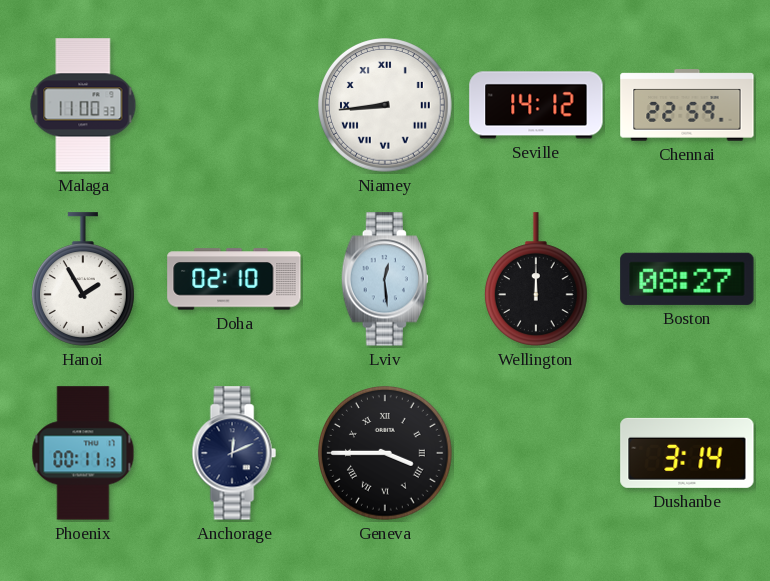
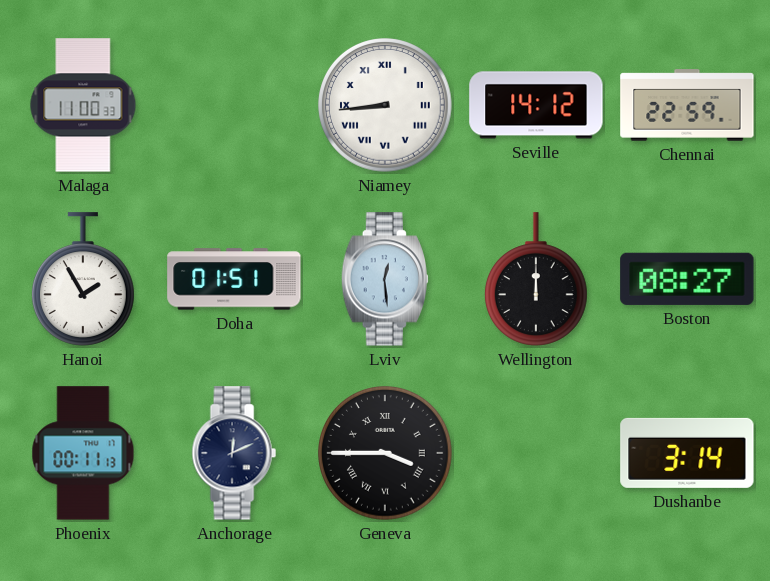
Doha: 02:10 -> 01:51
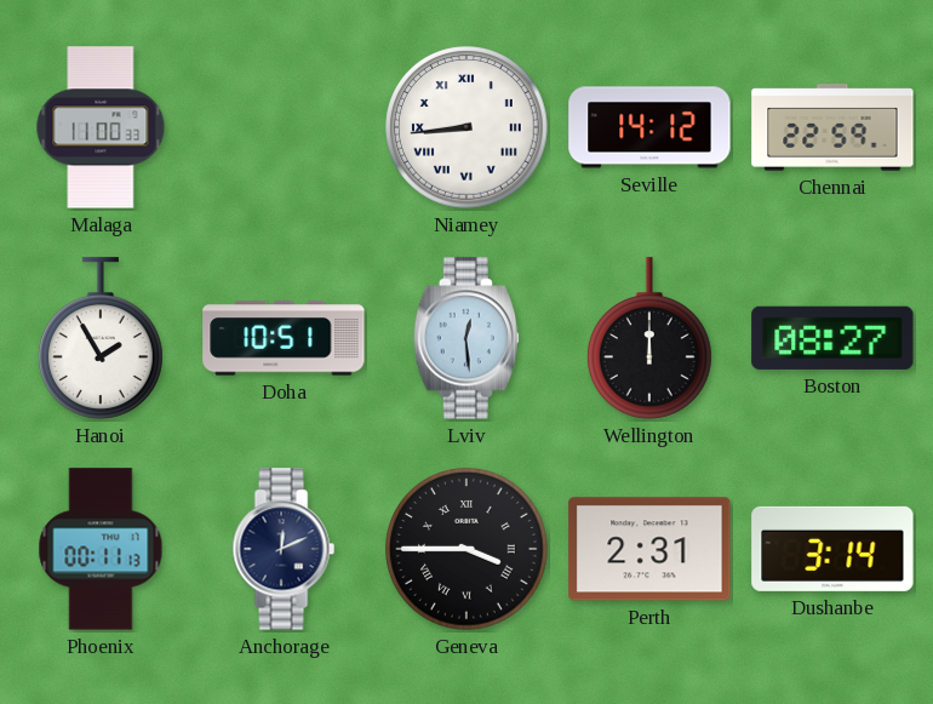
Doha: 01:51 -> 10:51
Perth: none -> 2:31
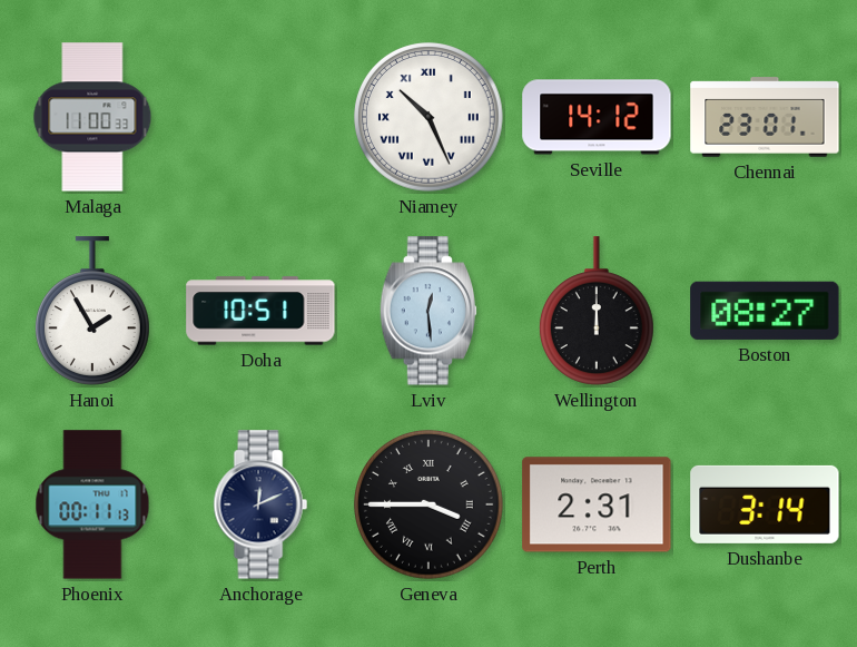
Niamey: 8:44 -> 10:26
Chennai: 22:59 -> 23:01
